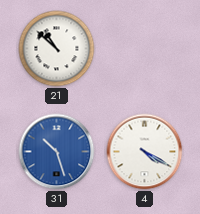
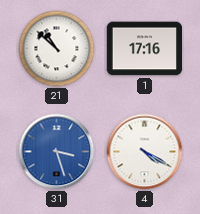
1: none -> 17:16
31: 10:27 -> 3:27
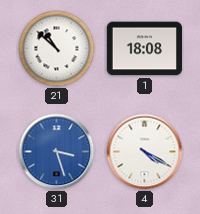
1: 17:16 -> 18:08
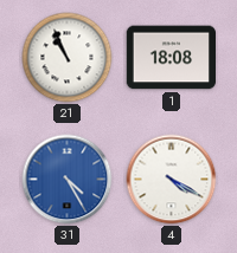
21: 10:52 -> 10:56
31: 3:27 -> 4:25
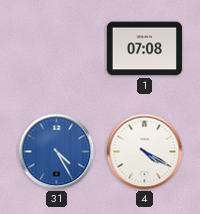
21: 10:56 -> none
1: 18:08 -> 07:08
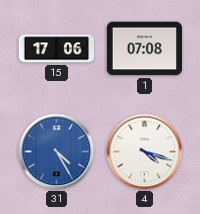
15: none -> 17:06
4: 4:20 -> 4:18
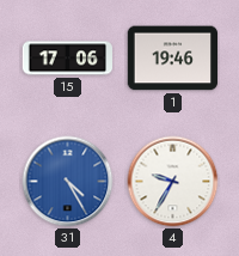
1: 07:08 -> 19:46
4: 4:18 -> 9:35
